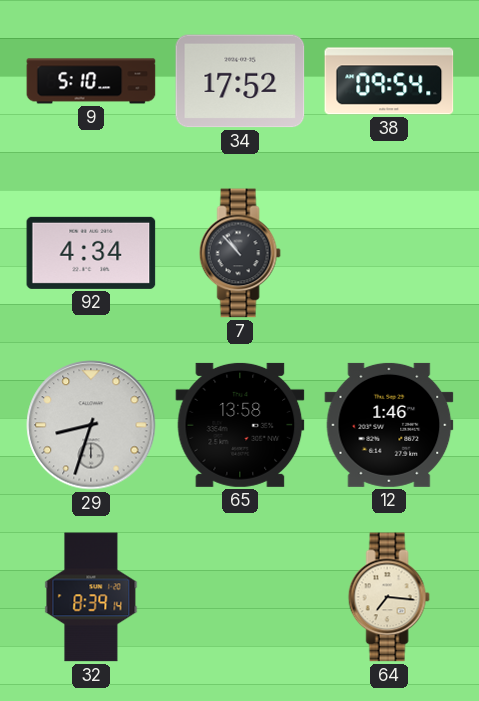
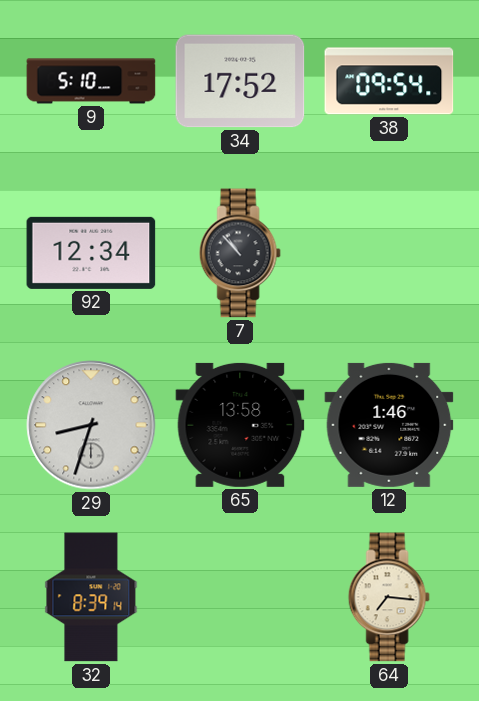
92: 4:34 -> 12:34
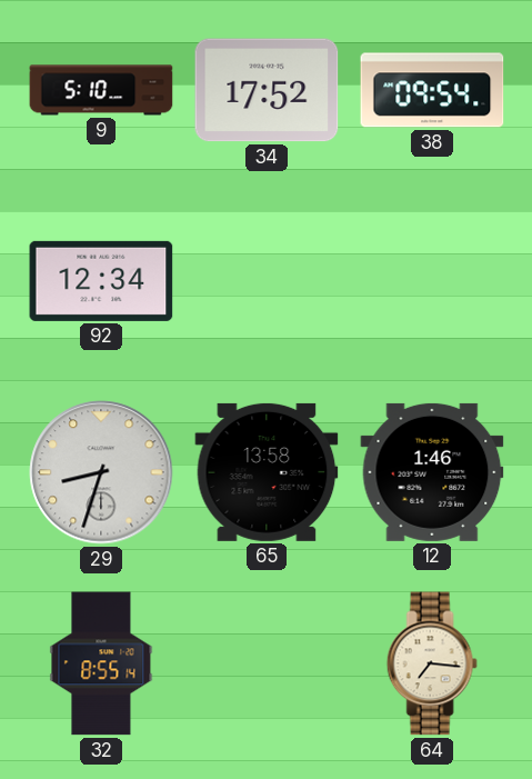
7: 10:53 -> none
32: 8:39 -> 8:55
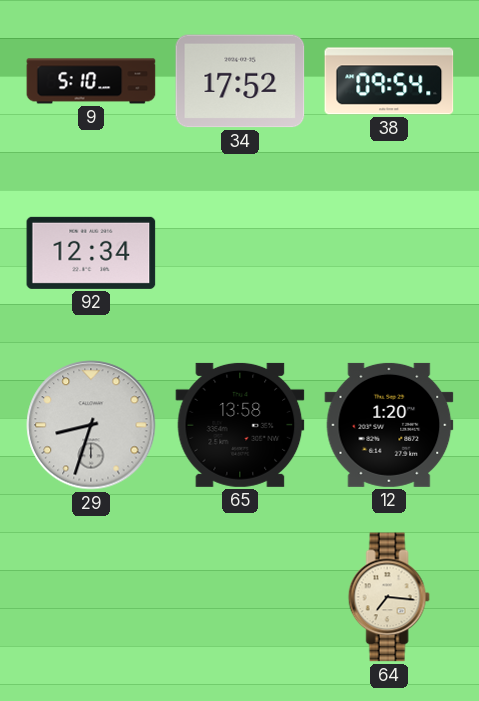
12: 1:46 -> 1:20
32: 8:55 -> none
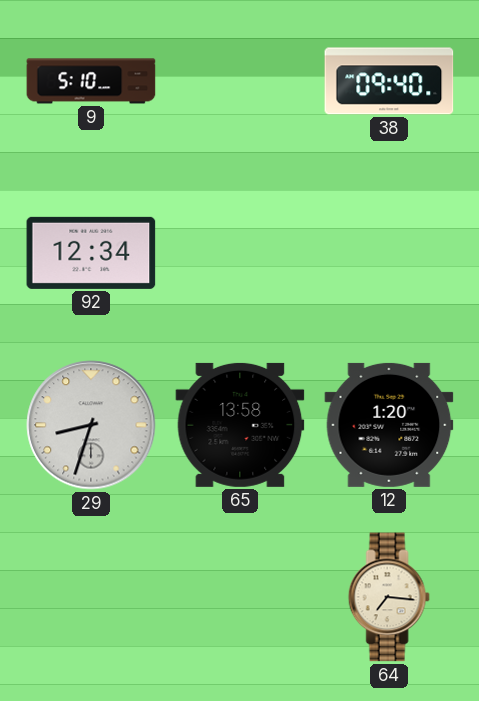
34: 17:52 -> none
38: 09:54 -> 09:40
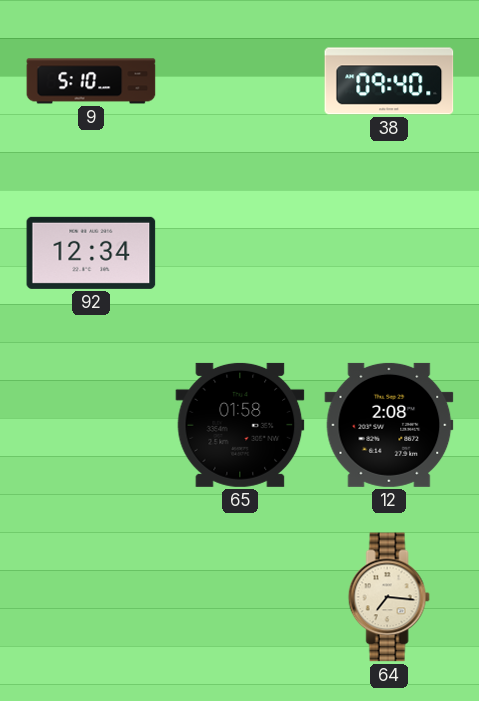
29: 8:33 -> none
65: 13:58 -> 01:58
12: 1:20 -> 2:08
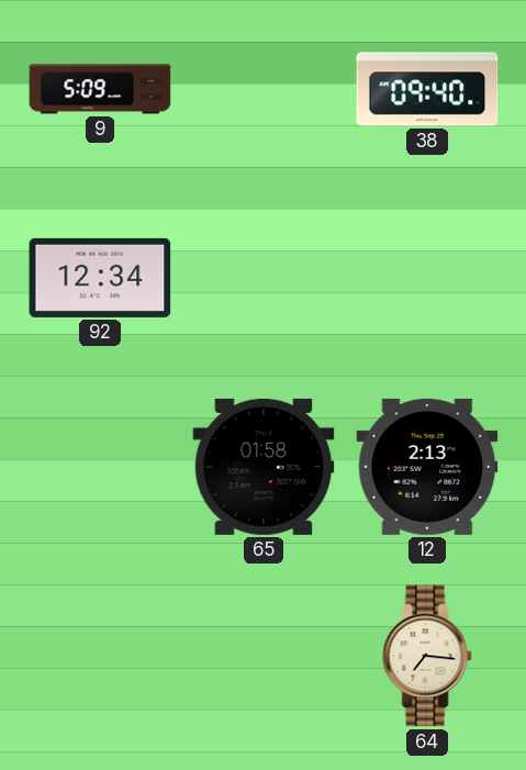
9: 5:10 -> 5:09
12: 2:08 -> 2:13
